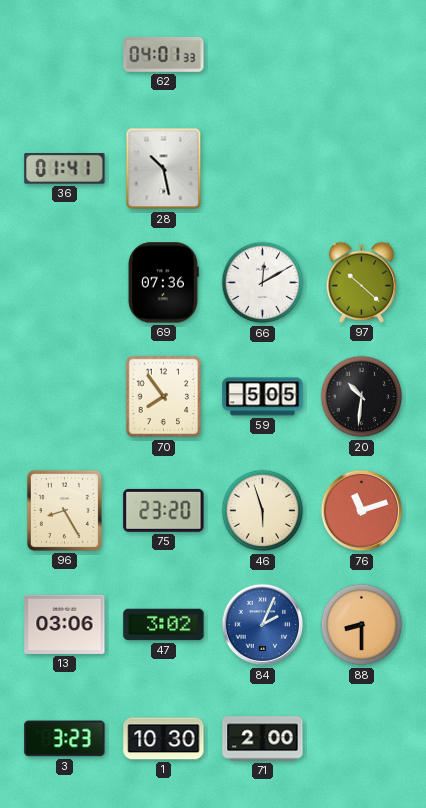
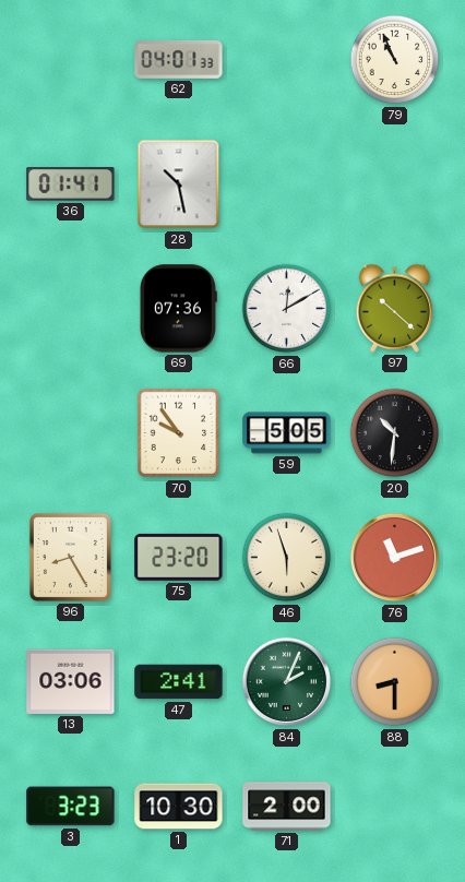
79: none -> 10:56
70: 7:54 -> 9:54
47: 3:02 -> 2:41
84 dial: blue -> green
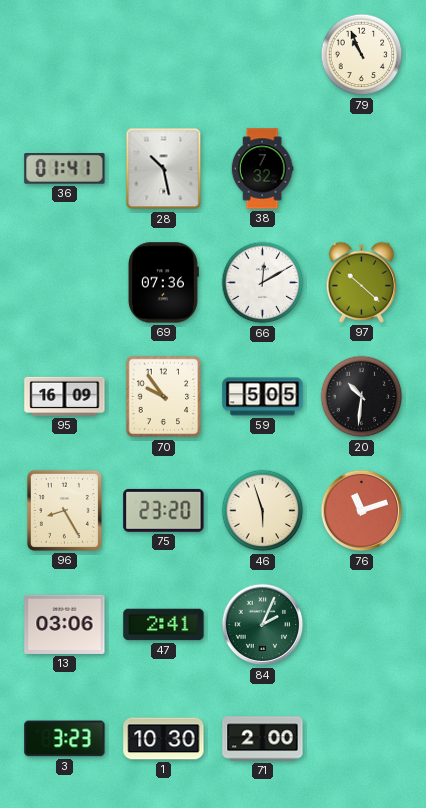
62: 04:01 -> none
38: none -> 7:32
95: none -> 16:09
88: 8:30 -> none
